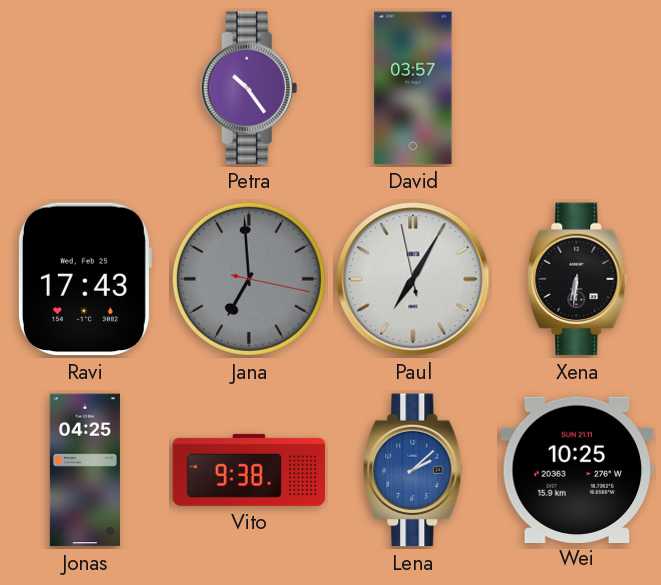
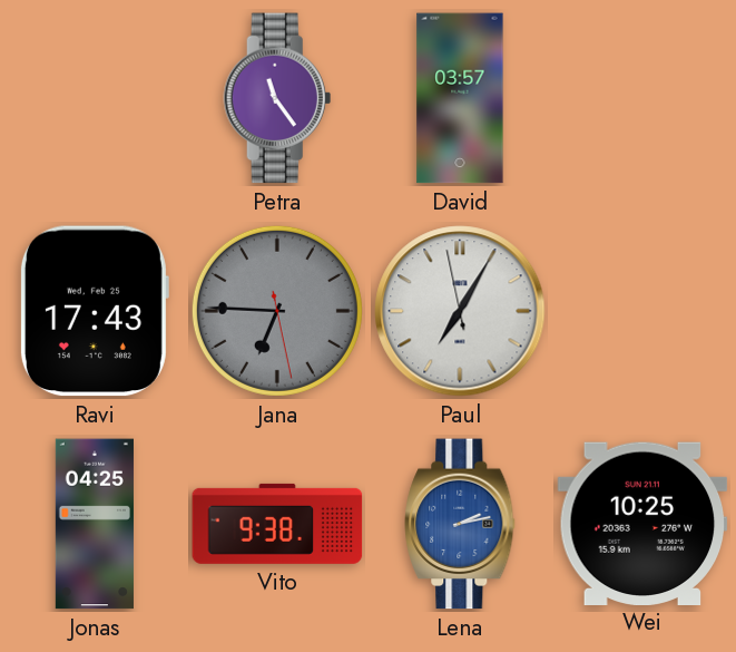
Petra: 10:24 -> 11:24
Jana: 6:59 -> 6:45
Xena: 6:31 -> none
Lena: 2:08 -> 2:13
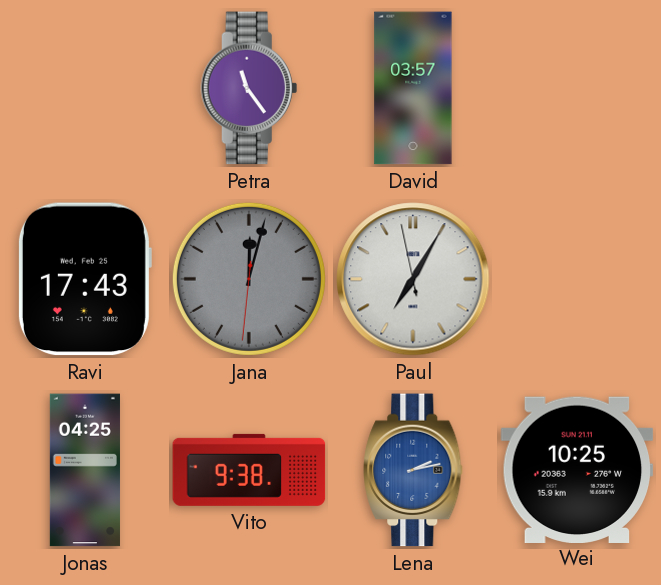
Jana: 6:45 -> 12:02
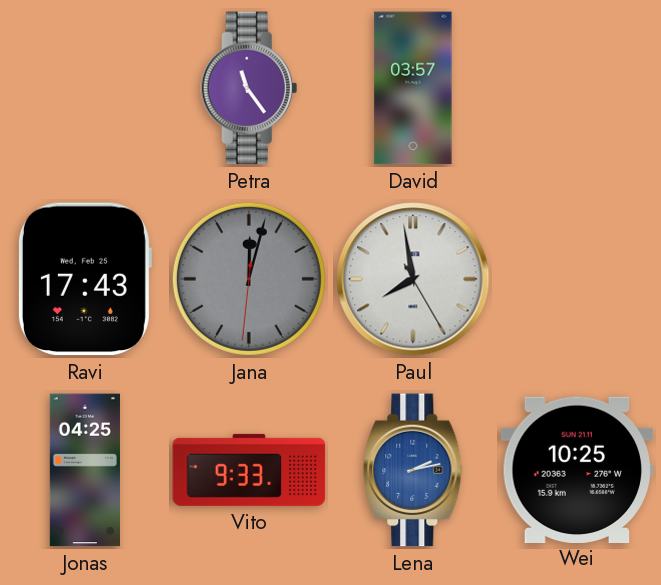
Paul: 7:04 -> 7:58
Vito: 9:38 -> 9:33
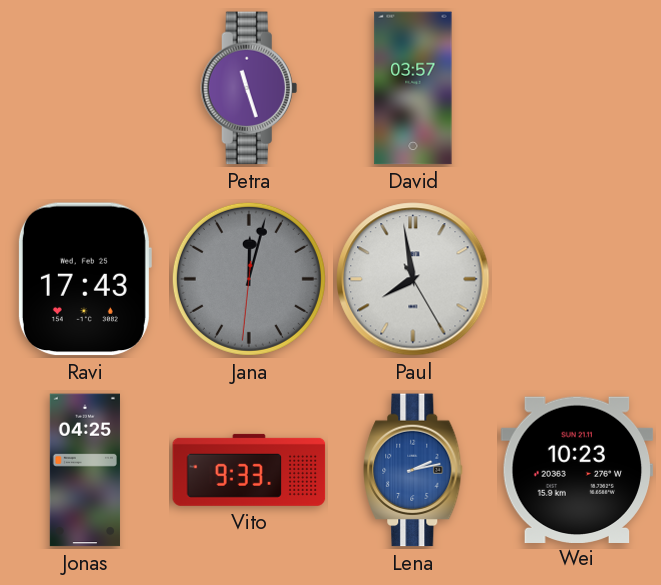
Petra: 11:24 -> 11:27
Wei: 10:25 -> 10:23
